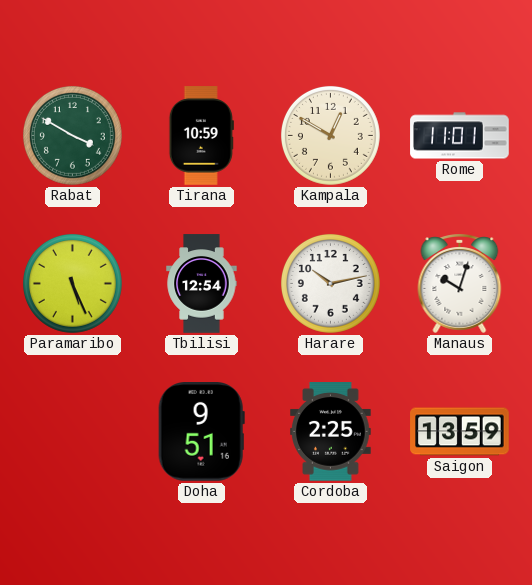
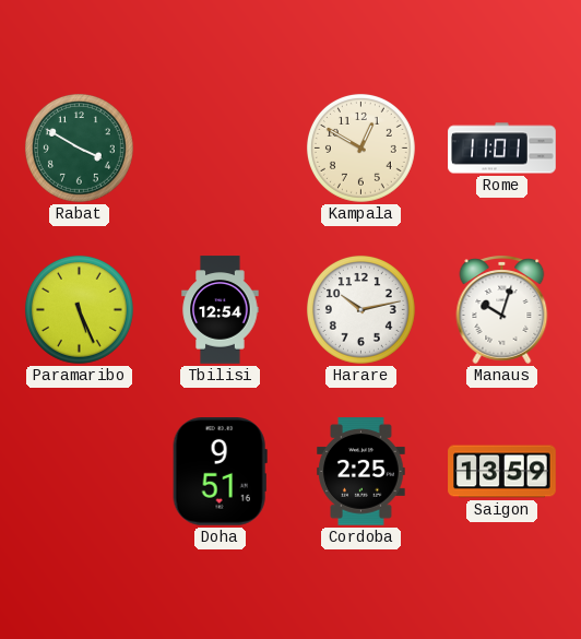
Tirana: 10:59 -> none
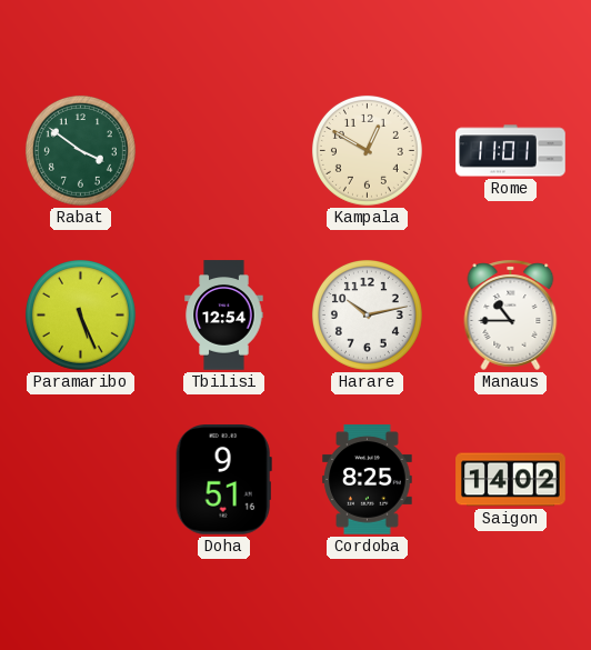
Rabat: 3:50 -> 3:51
Manaus: 10:03 -> 10:45
Cordoba: 2:25 -> 8:25
Saigon: 13:59 -> 14:02
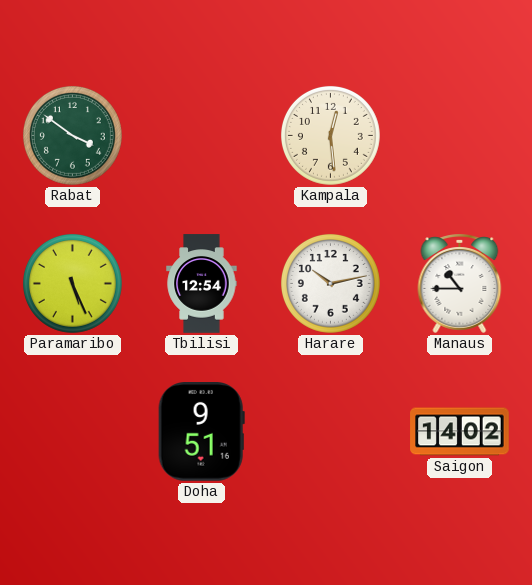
Kampala: 12:50 -> 12:29
Rome: 11:01 -> none
Cordoba: 8:25 -> none
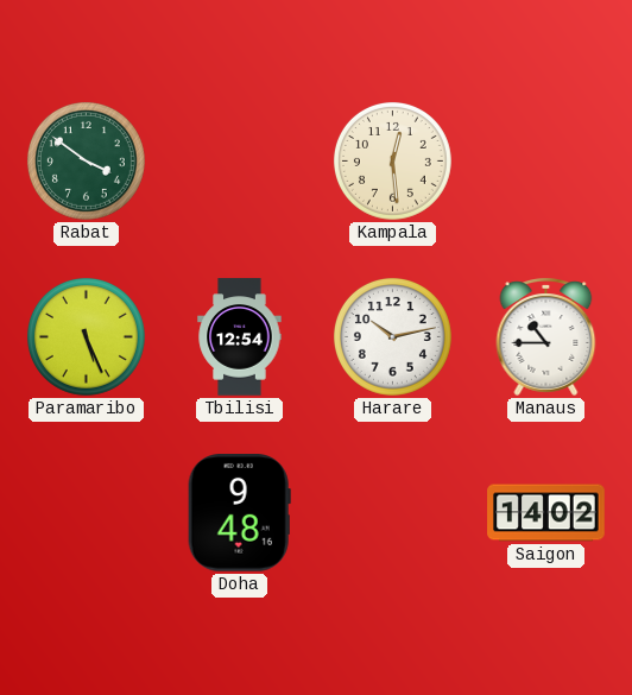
Doha: 9:51 -> 9:48
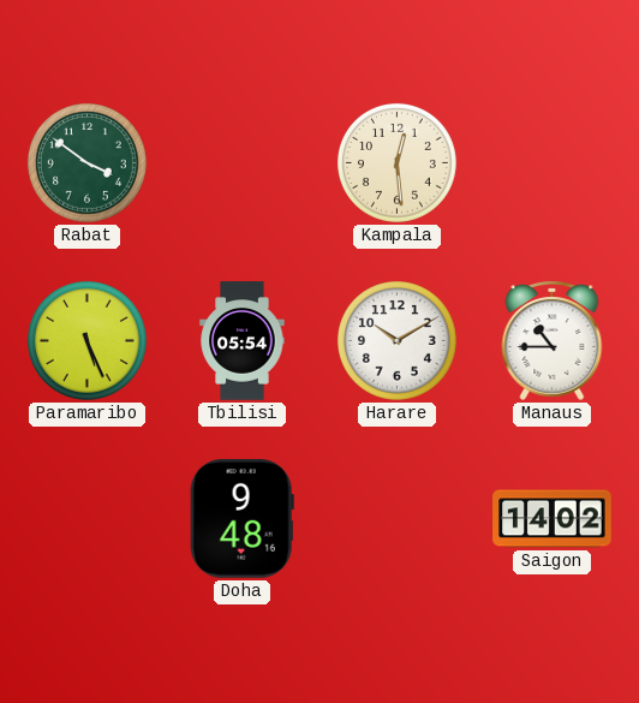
Tbilisi: 12:54 -> 05:54
Harare: 10:13 -> 10:10
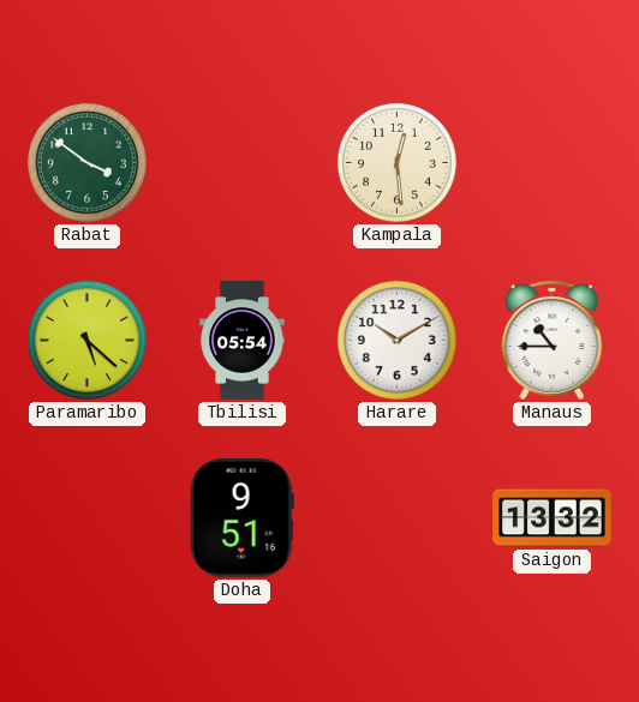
Paramaribo: 5:26 -> 5:22
Doha: 9:48 -> 9:51
Saigon: 14:02 -> 13:32
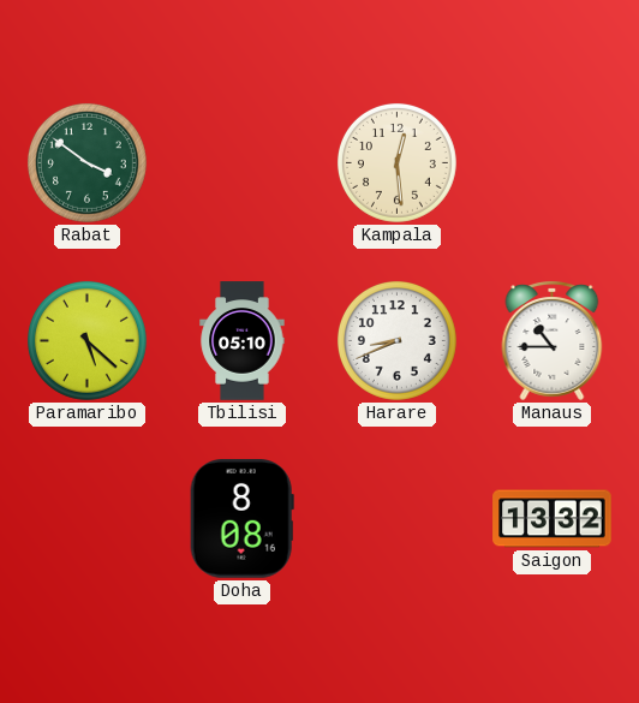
Tbilisi: 05:54 -> 05:10
Harare: 10:10 -> 8:41
Doha: 9:51 -> 8:08
